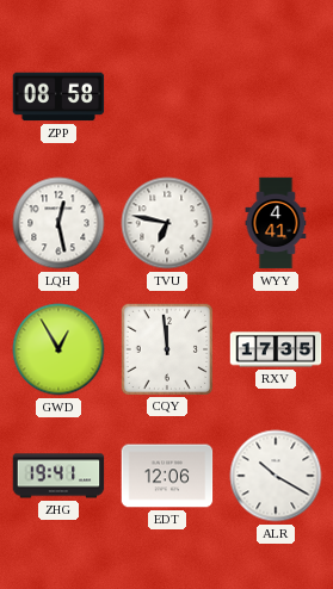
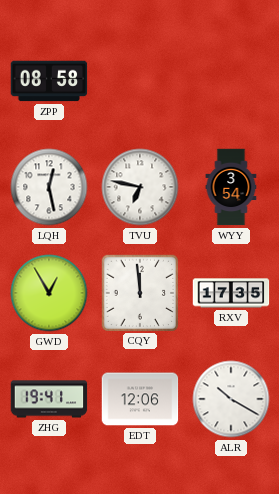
WYY: 4:41 -> 3:54
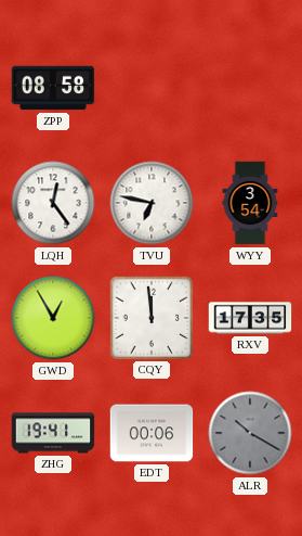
LQH: 12:28 -> 12:24
EDT: 12:06 -> 00:06
ALR dial: white -> grey
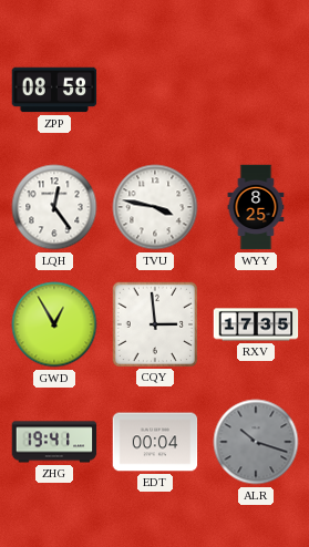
TVU: 6:47 -> 3:47
WYY: 3:54 -> 8:25
CQY: 11:59 -> 2:59
EDT: 00:06 -> 00:04
ALR: 10:20 -> 10:18
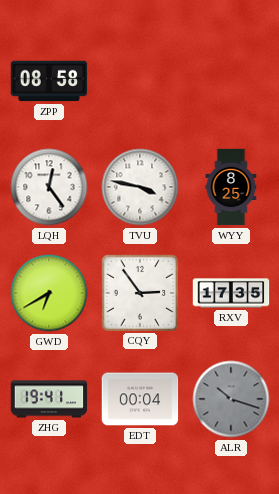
GWD: 12:55 -> 6:40
CQY: 2:59 -> 2:54
